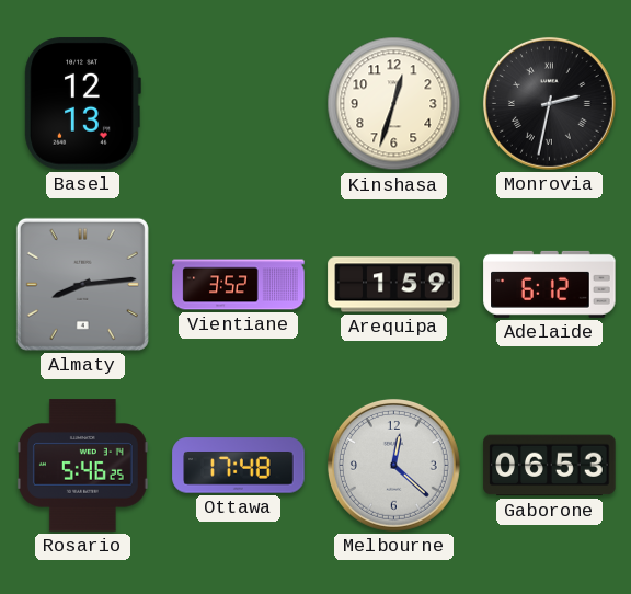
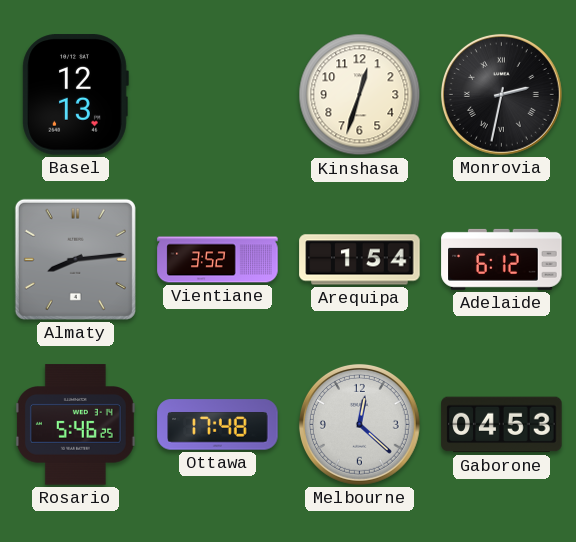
Arequipa: 1:59 -> 1:54
Gaborone: 06:53 -> 04:53
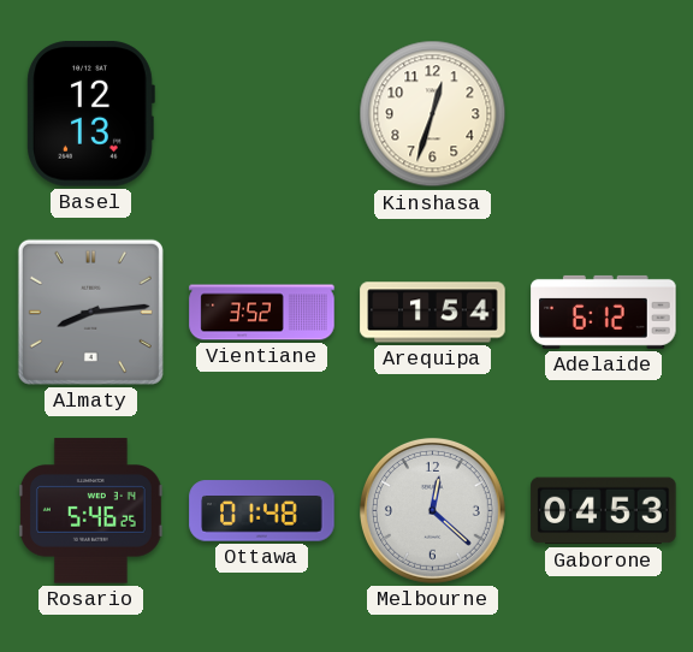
Monrovia: 2:32 -> none
Ottawa: 17:48 -> 01:48
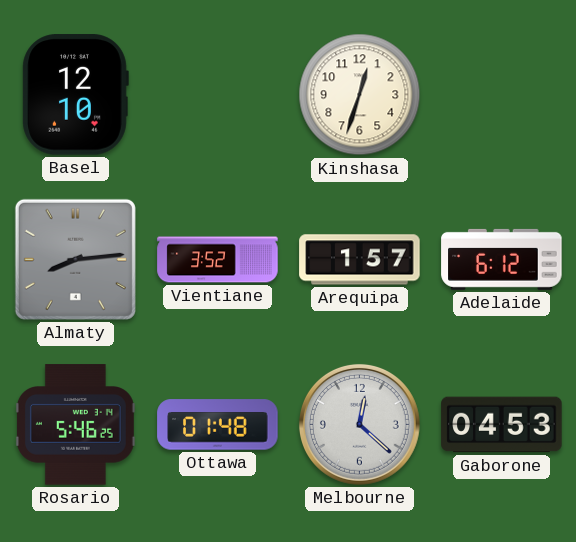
Basel: 12:13 -> 12:10
Arequipa: 1:54 -> 1:57
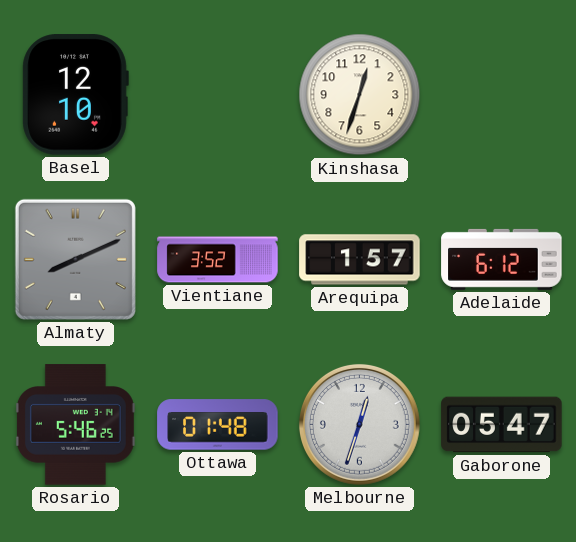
Almaty: 8:14 -> 8:11
Melbourne: 12:22 -> 12:33
Gaborone: 04:53 -> 05:47
